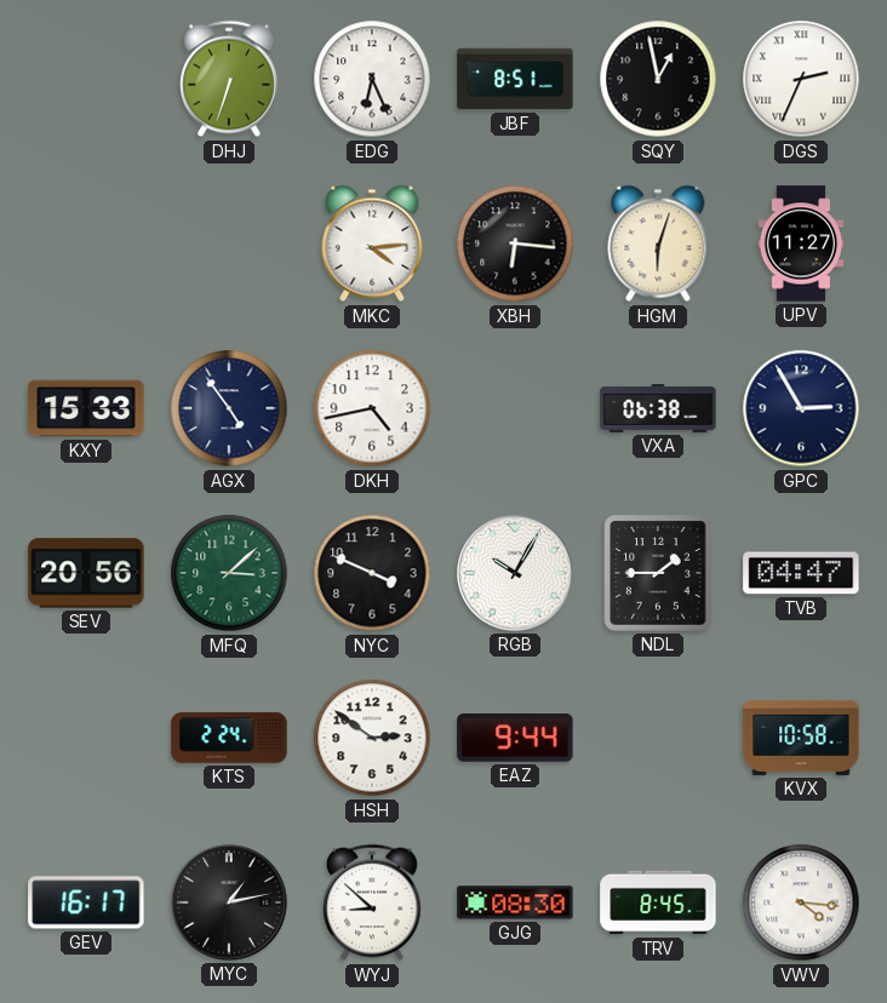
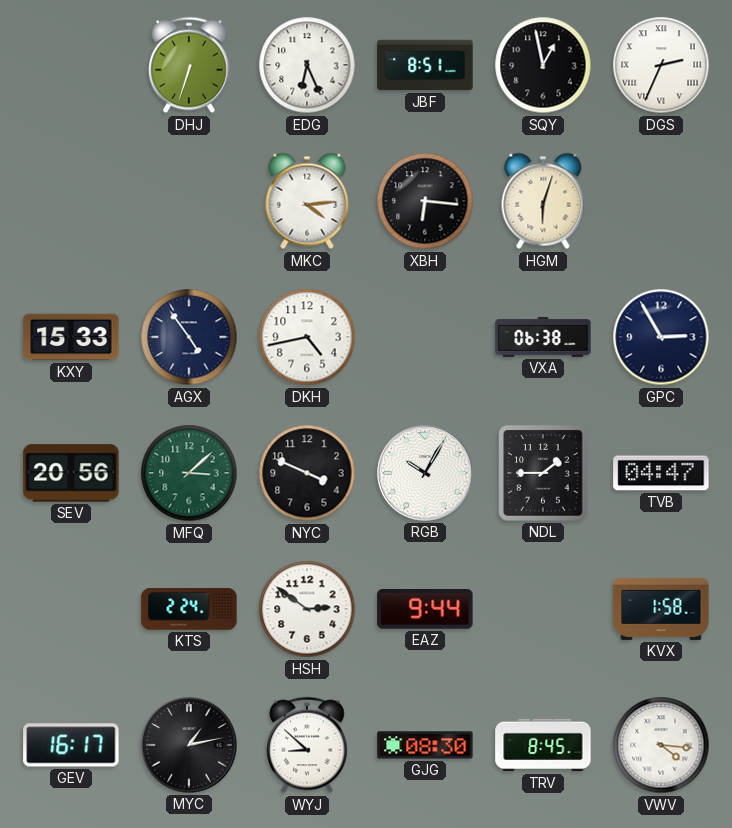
UPV: 11:27 -> none
KVX: 10:58 -> 1:58
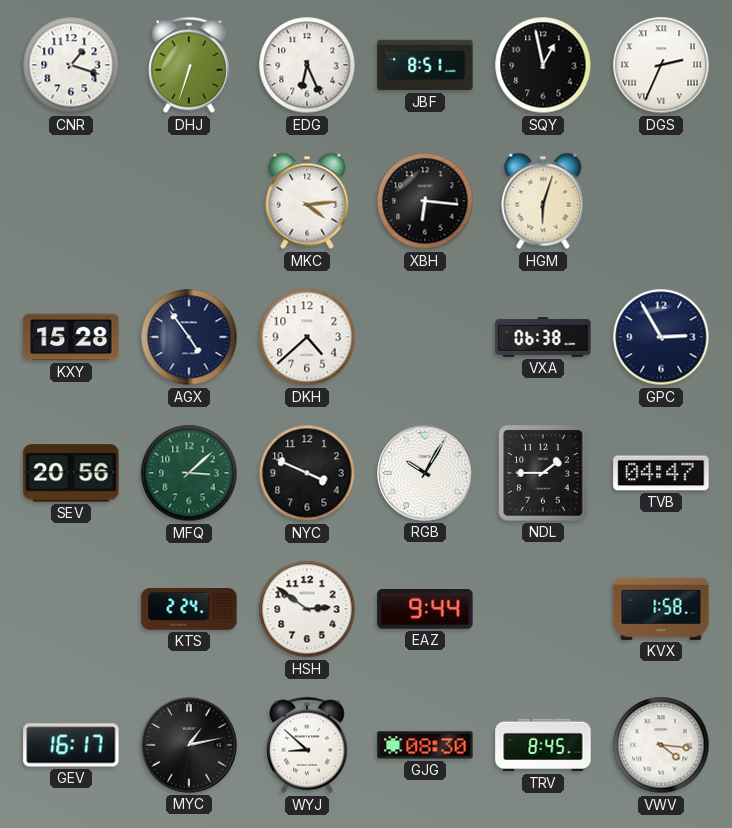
CNR: none -> 1:18
KXY: 15:33 -> 15:28
DKH: 4:43 -> 4:38
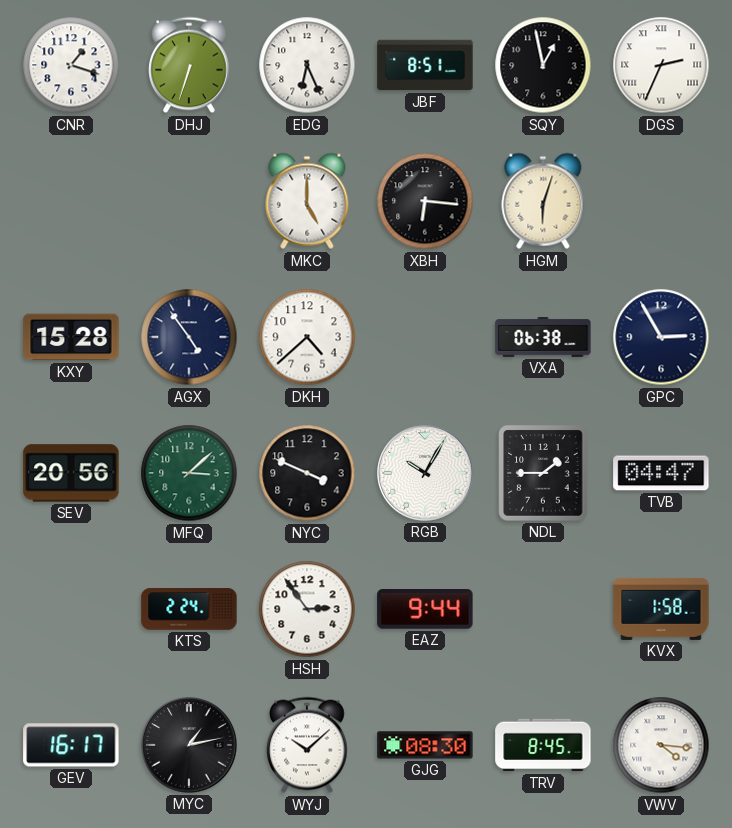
MKC: 4:14 -> 5:00
HSH: 2:51 -> 2:54
WYJ: 8:52 -> 10:08
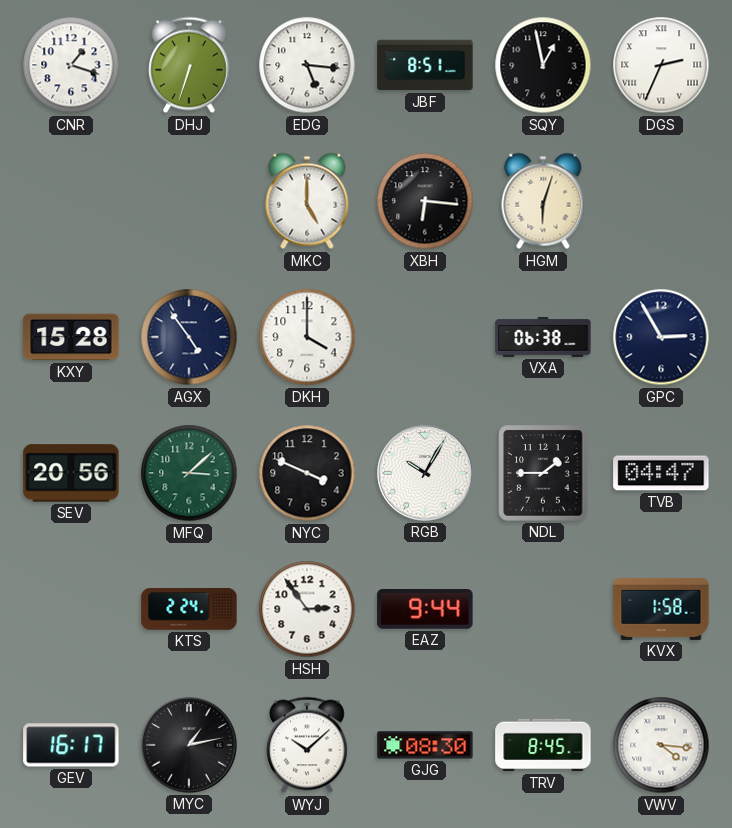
EDG: 6:26 -> 5:16
DKH: 4:38 -> 4:00
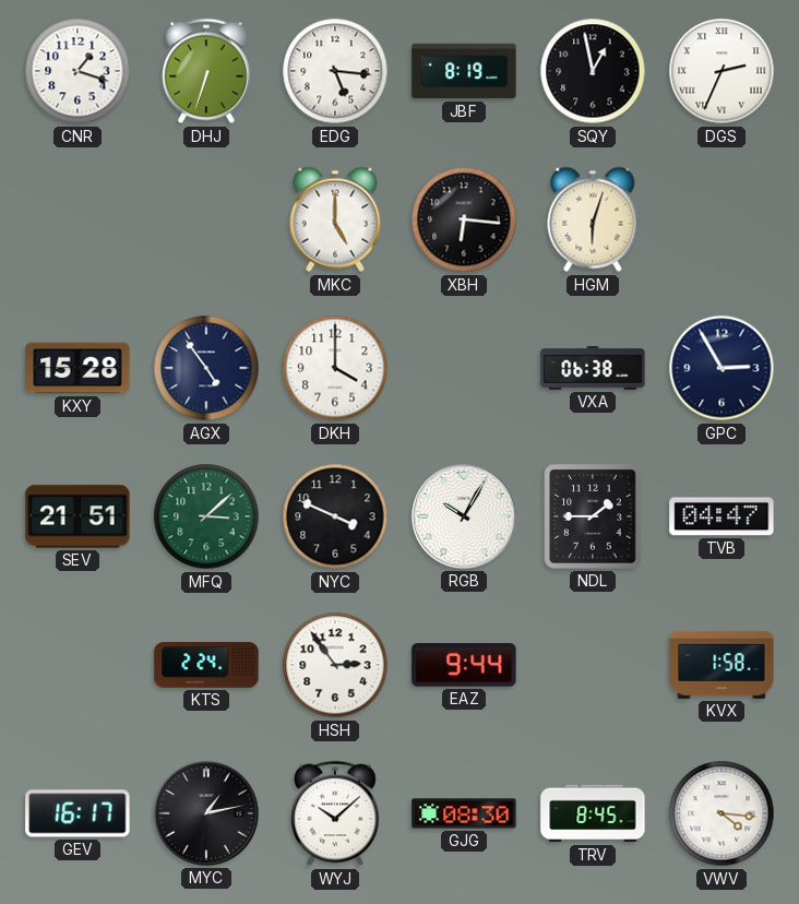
JBF: 8:51 -> 8:19
SEV: 20:56 -> 21:51
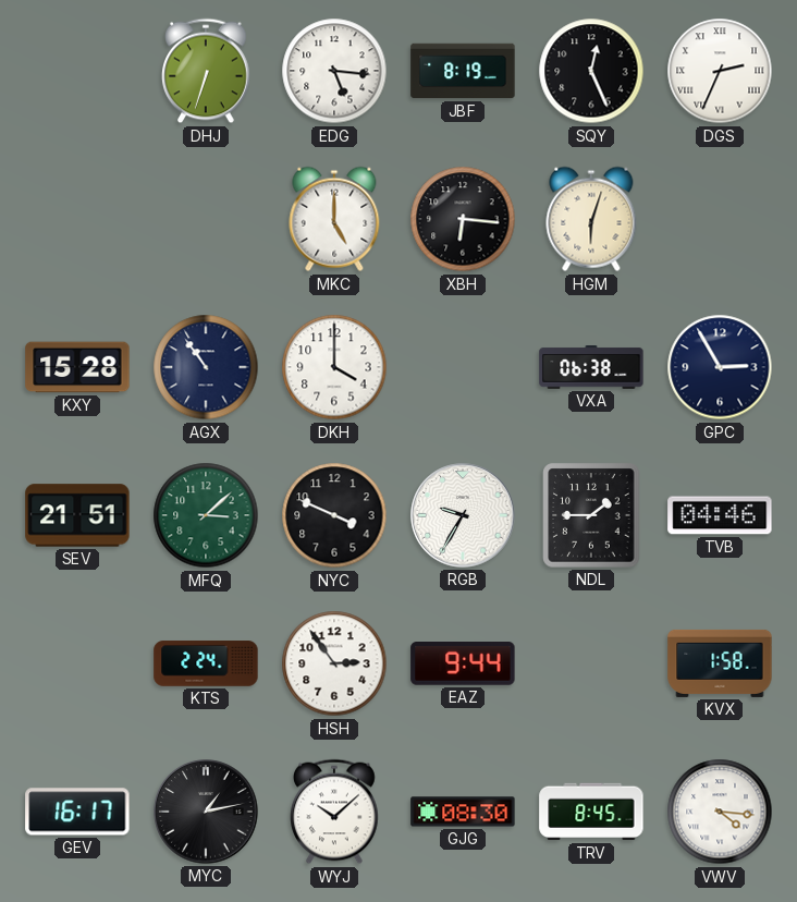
CNR: 1:18 -> none
SQY: 12:58 -> 12:26
AGX: 4:54 -> 10:54
RGB: 10:05 -> 9:35
TVB: 04:47 -> 04:46
